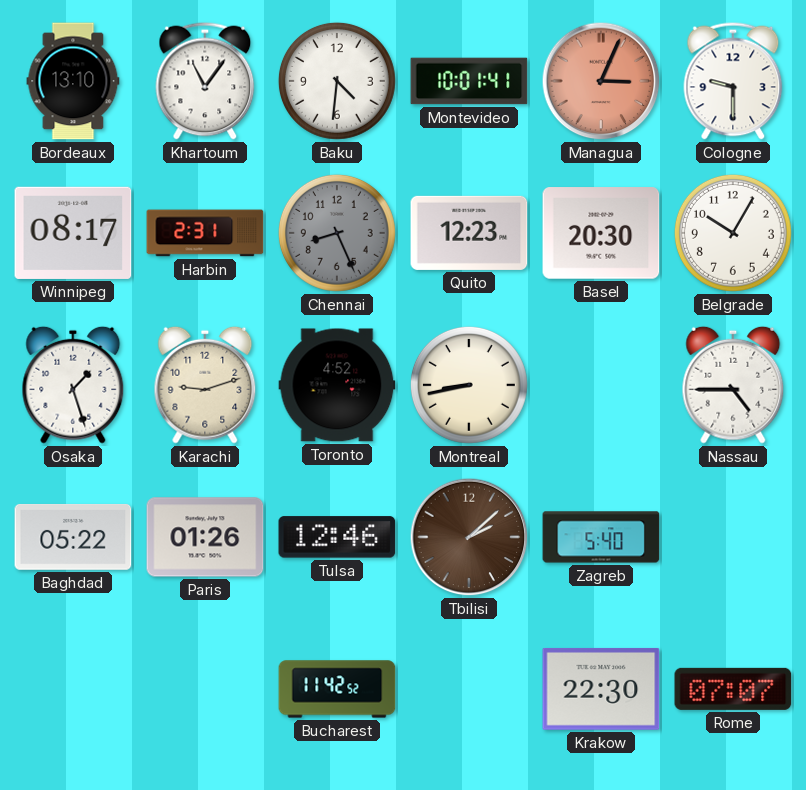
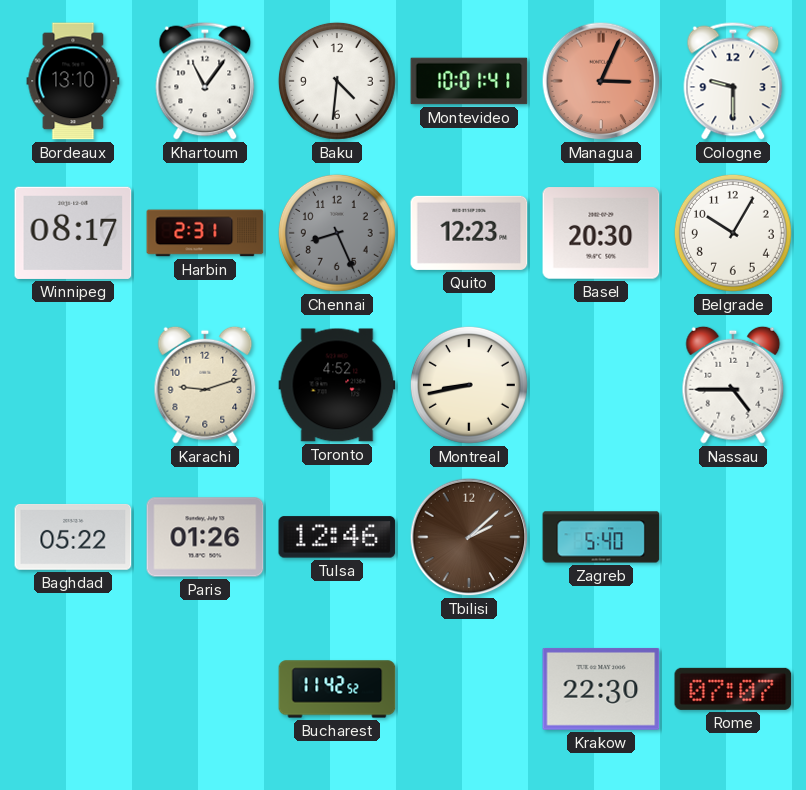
Osaka: 1:27 -> none
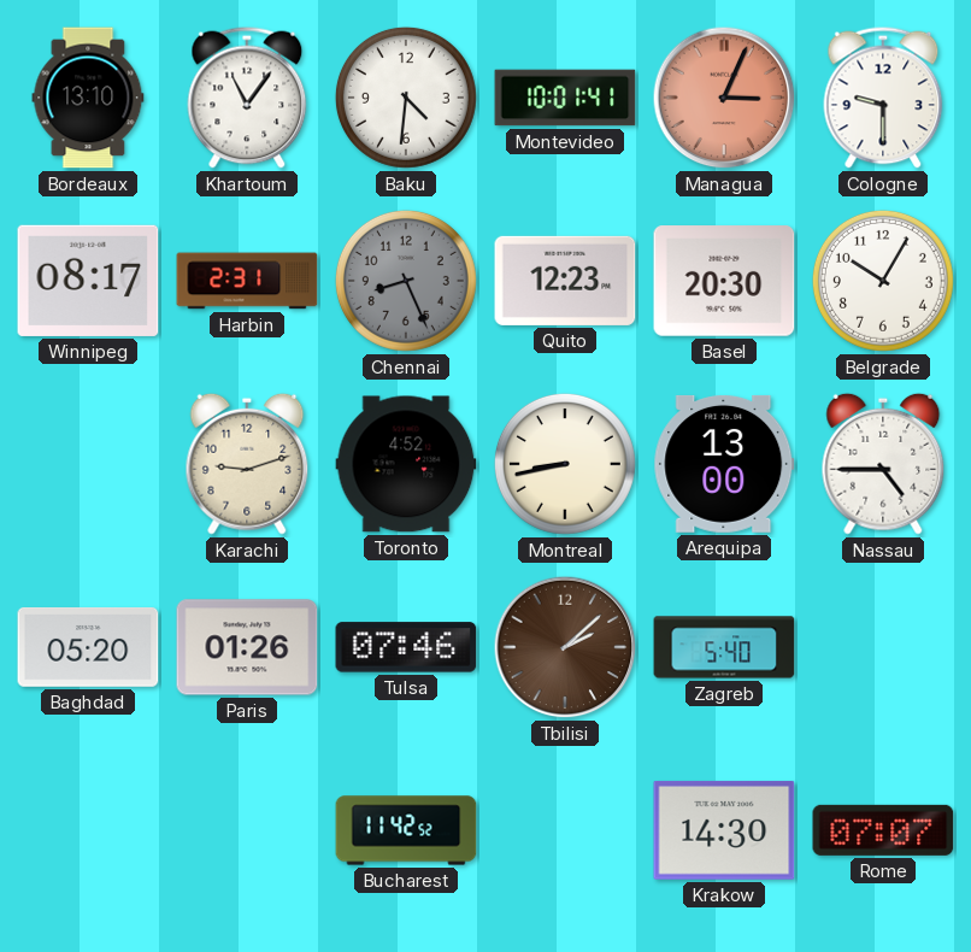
Arequipa: none -> 13:00
Baghdad: 05:22 -> 05:20
Tulsa: 12:46 -> 07:46
Krakow: 22:30 -> 14:30
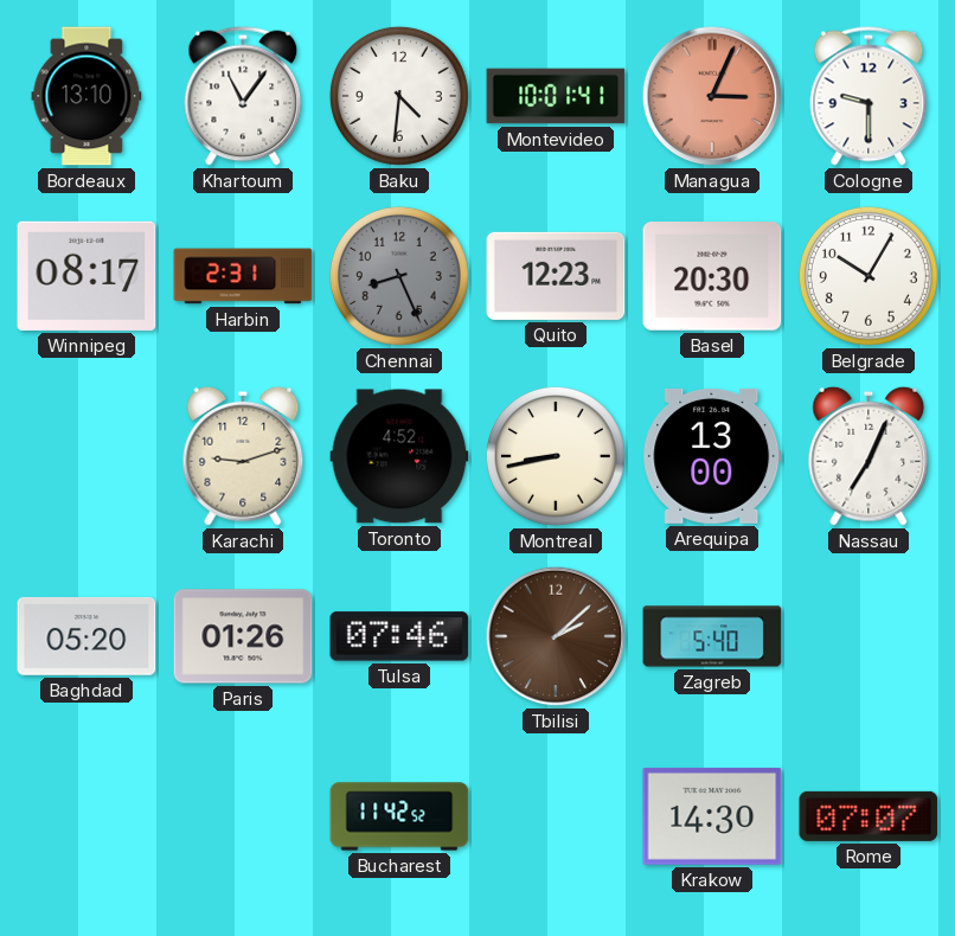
Nassau: 4:45 -> 7:04
